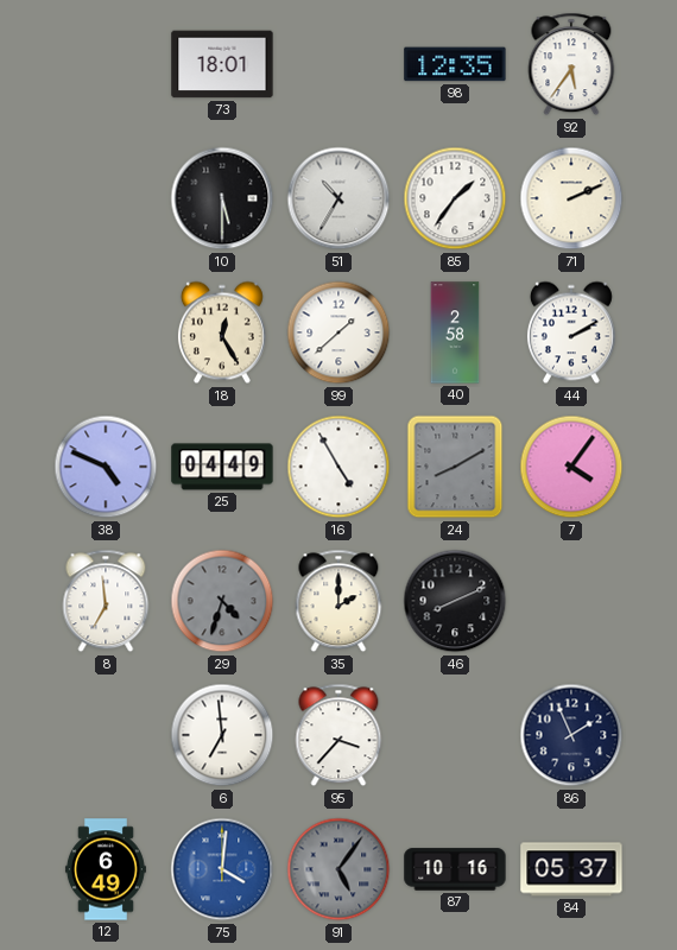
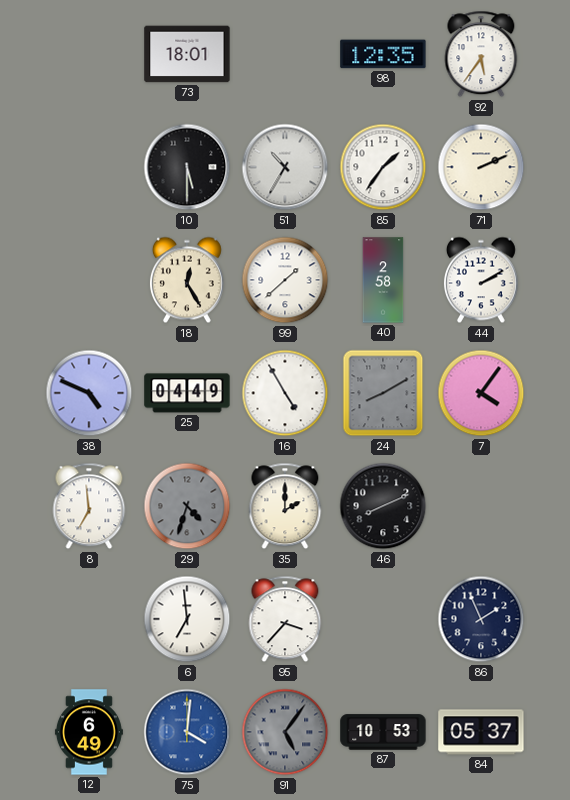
87: 10:16 -> 10:53
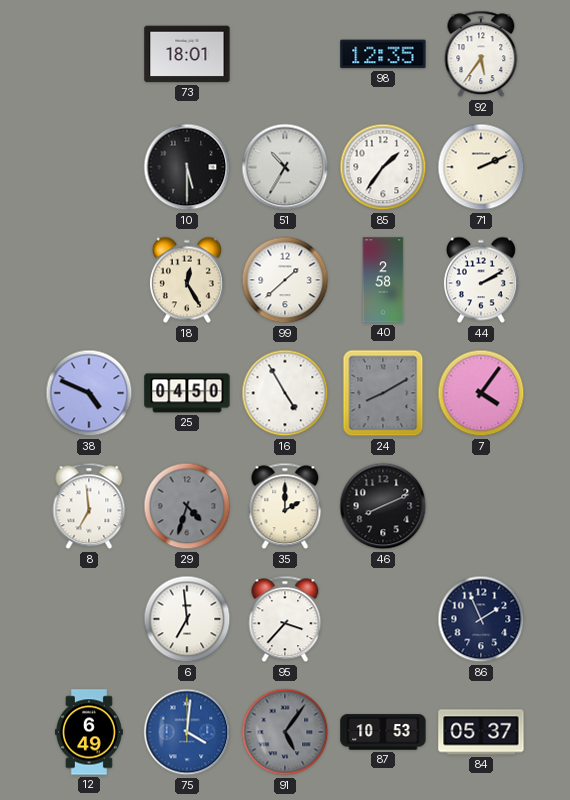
25: 04:49 -> 04:50
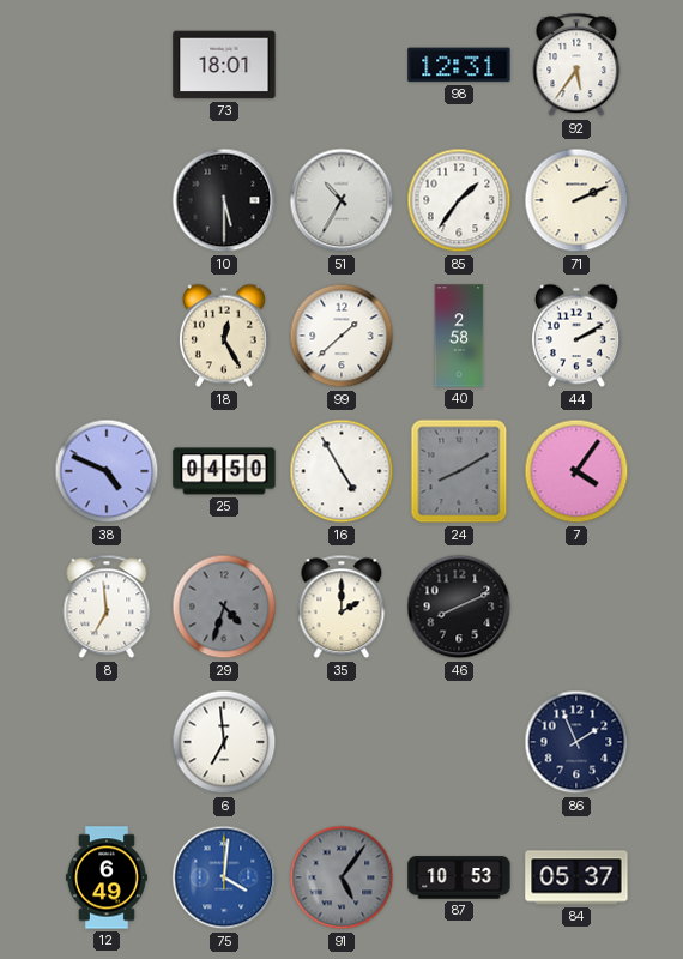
98: 12:35 -> 12:31
95: 3:37 -> none
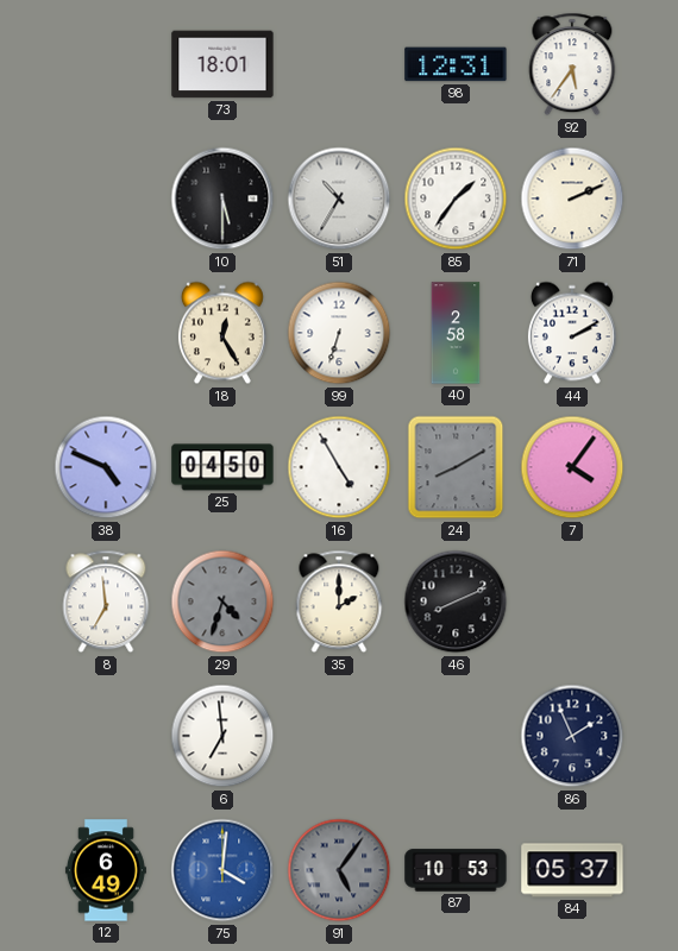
99: 1:38 -> 6:33
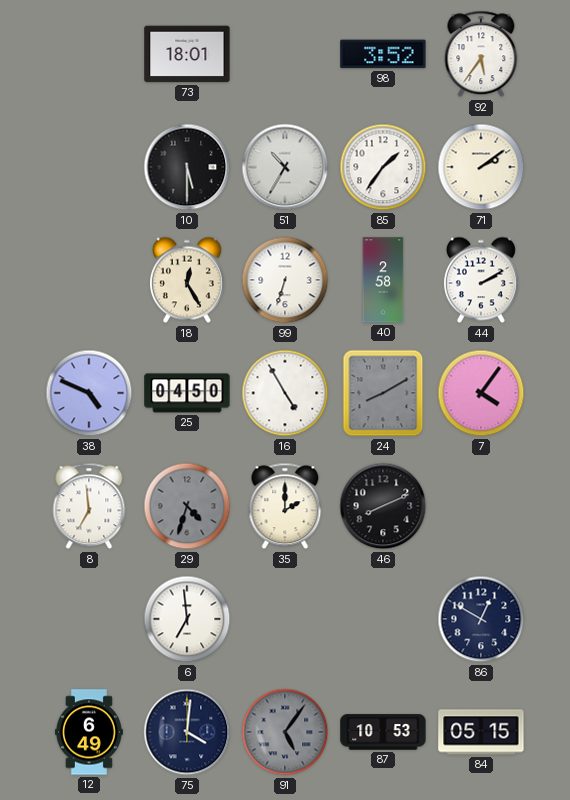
98: 12:31 -> 3:52
71: 2:11 -> 2:09
86: 1:56 -> 12:50
75 dial: blue -> navy
84: 05:37 -> 05:15
